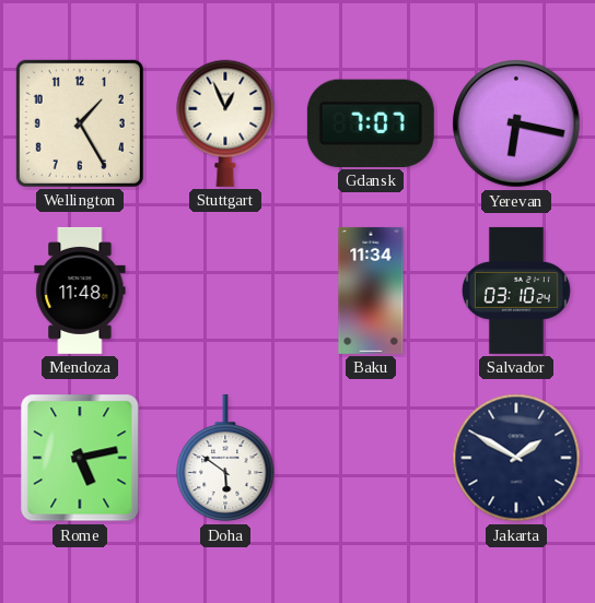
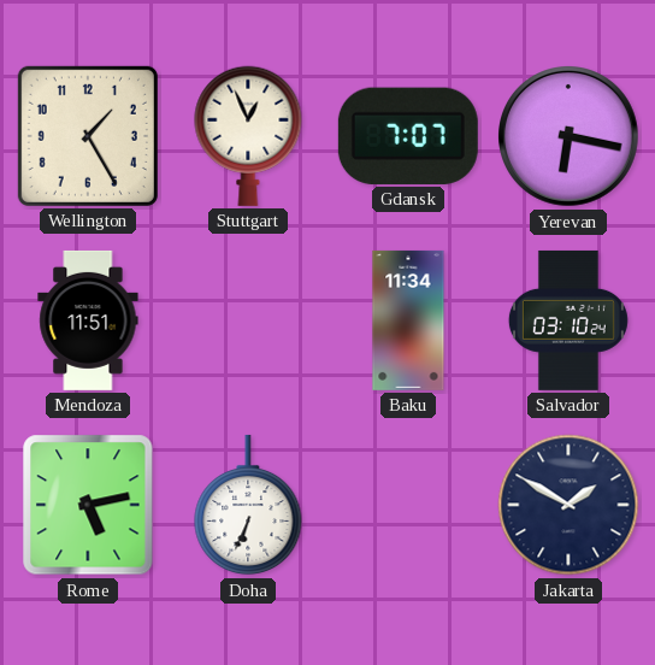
Mendoza: 11:48 -> 11:51
Doha: 5:51 -> 6:34
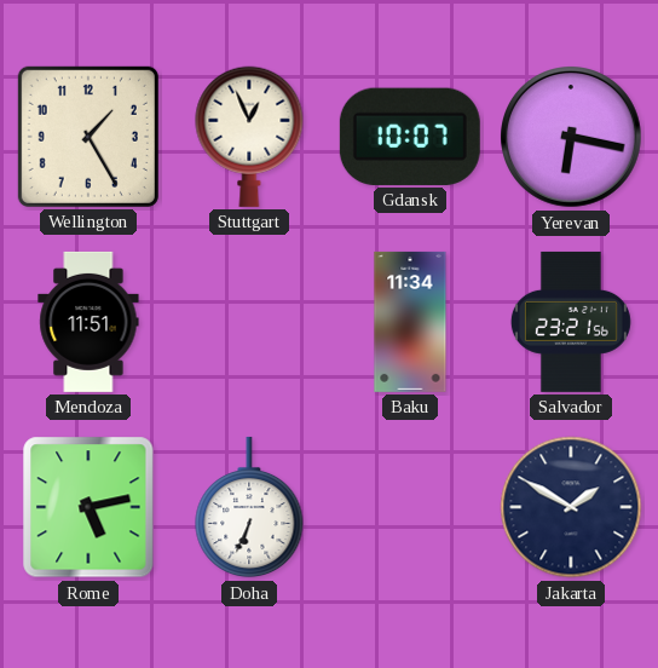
Gdansk: 7:07 -> 10:07
Salvador: 03:10 -> 23:21
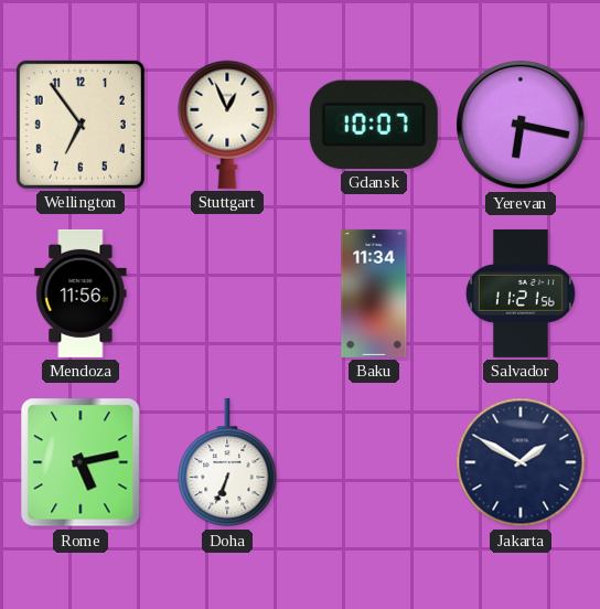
Wellington: 1:25 -> 6:54
Mendoza: 11:51 -> 11:56
Salvador: 23:21 -> 11:21
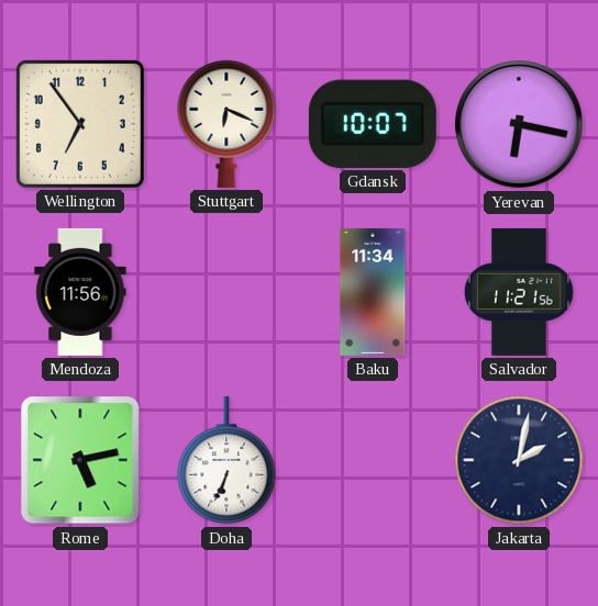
Stuttgart: 12:56 -> 6:19
Jakarta: 1:50 -> 2:02
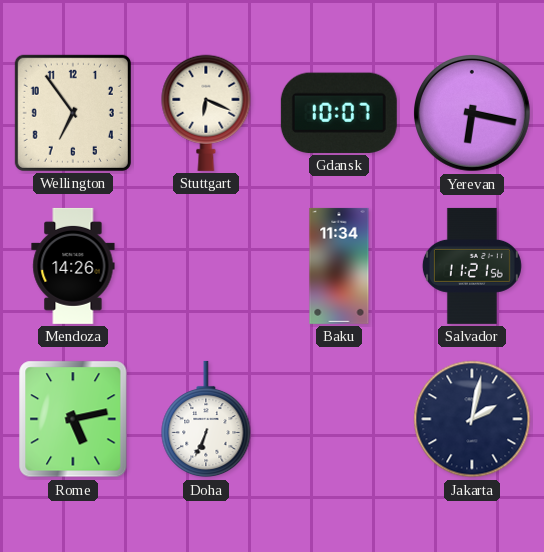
Mendoza: 11:56 -> 14:26
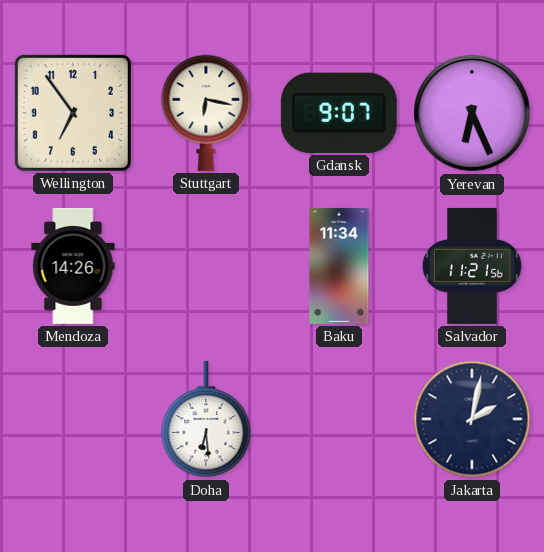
Stuttgart: 6:19 -> 6:17
Gdansk: 10:07 -> 9:07
Yerevan: 6:17 -> 6:26
Rome: 5:13 -> none
Doha: 6:34 -> 6:29
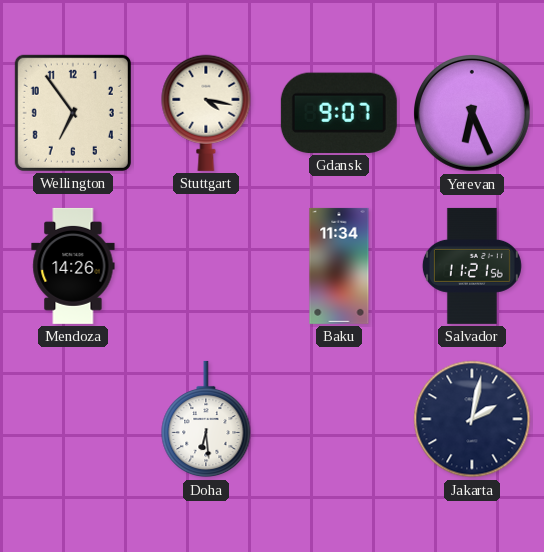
Stuttgart: 6:17 -> 4:17
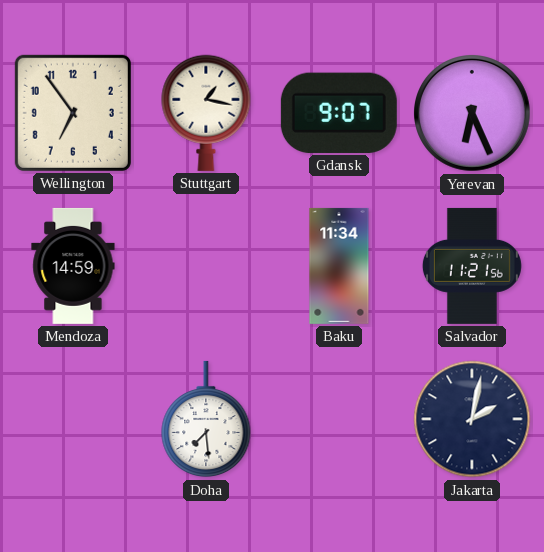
Stuttgart: 4:17 -> 1:17
Mendoza: 14:26 -> 14:59
Doha: 6:29 -> 7:29
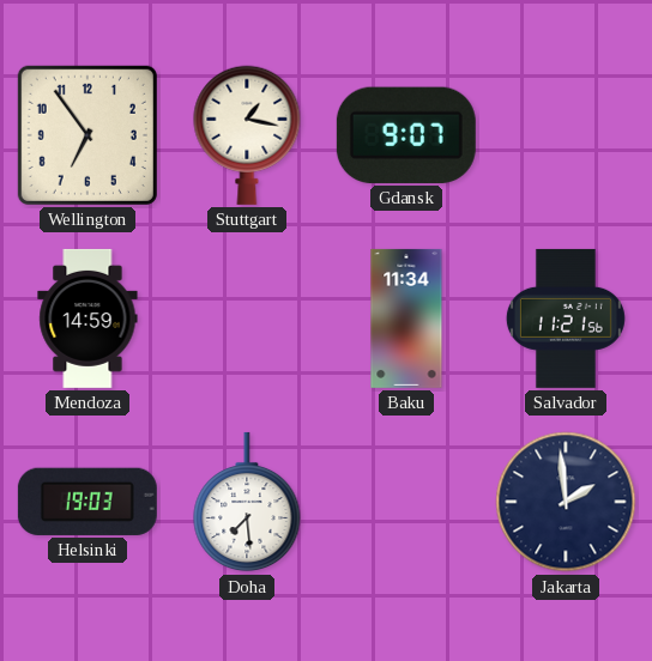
Yerevan: 6:26 -> none
Helsinki: none -> 19:03
Jakarta: 2:02 -> 1:59
